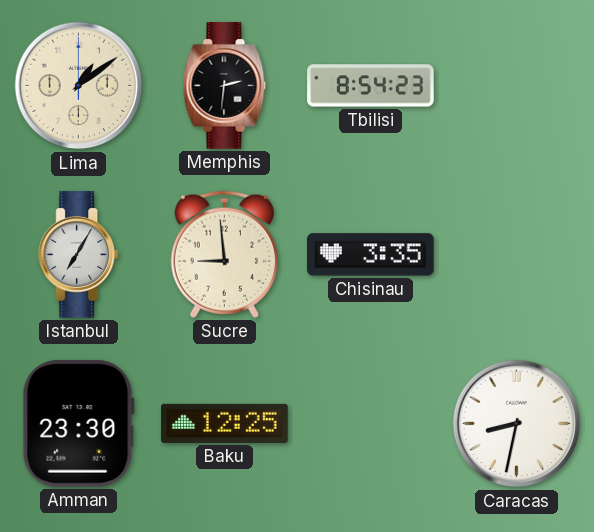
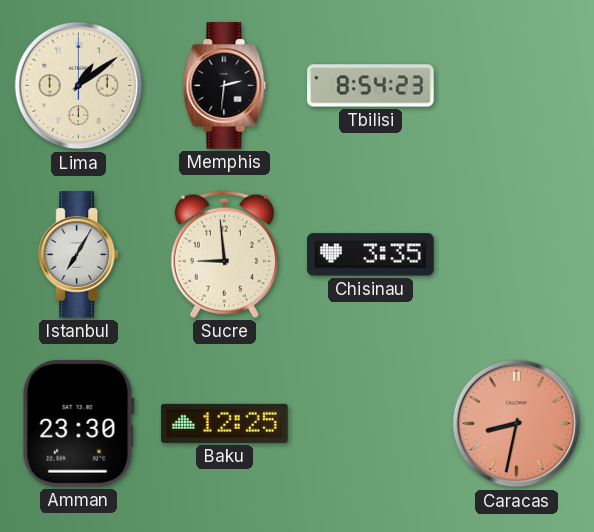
Caracas dial: white -> salmon
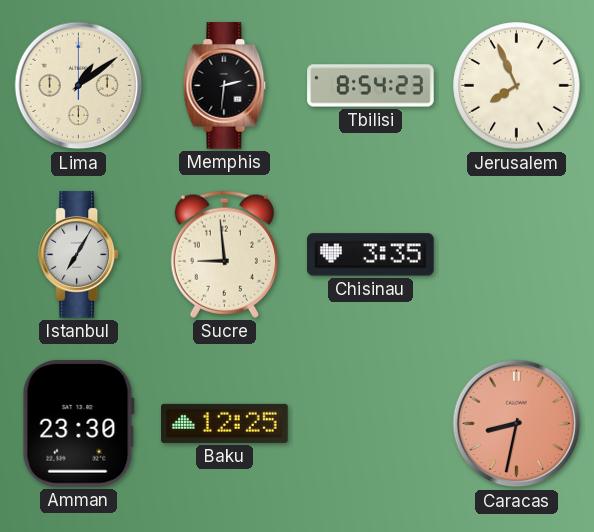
Jerusalem: none -> 7:56
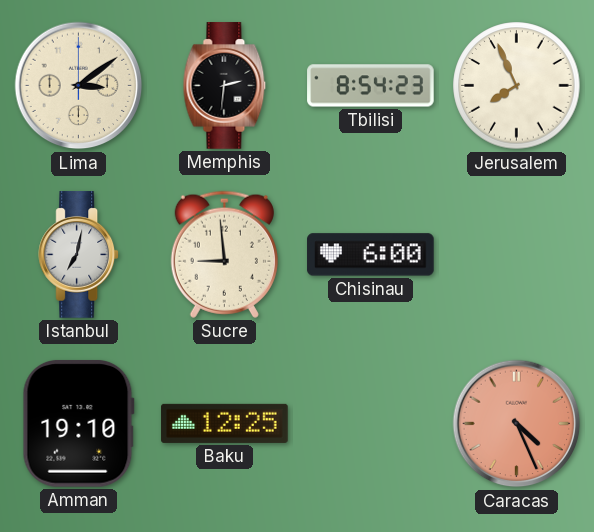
Lima: 1:09 -> 3:09
Istanbul: 7:05 -> 7:02
Chisinau: 3:35 -> 6:00
Amman: 23:30 -> 19:10
Caracas: 8:32 -> 4:26
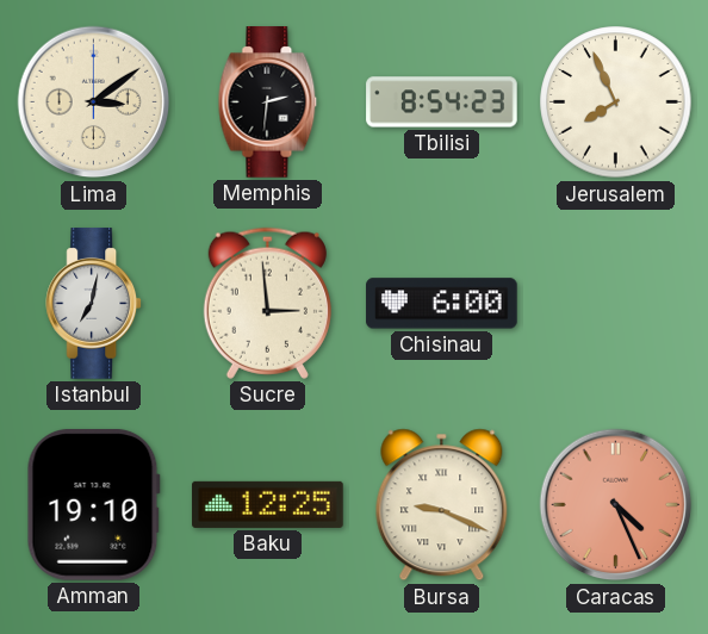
Sucre: 8:59 -> 2:59
Bursa: none -> 9:19
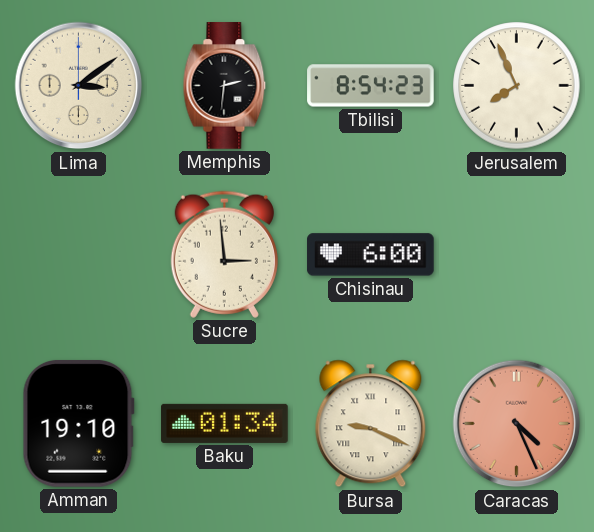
Istanbul: 7:02 -> none
Baku: 12:25 -> 01:34
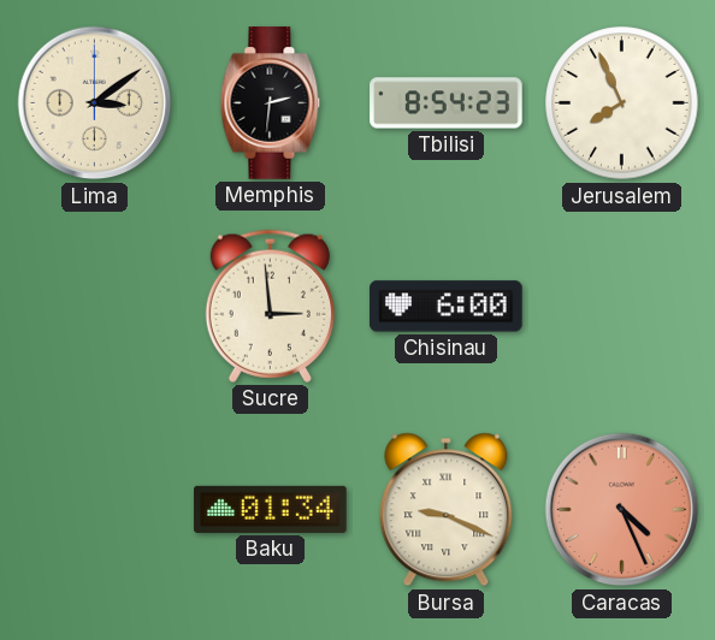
Amman: 19:10 -> none
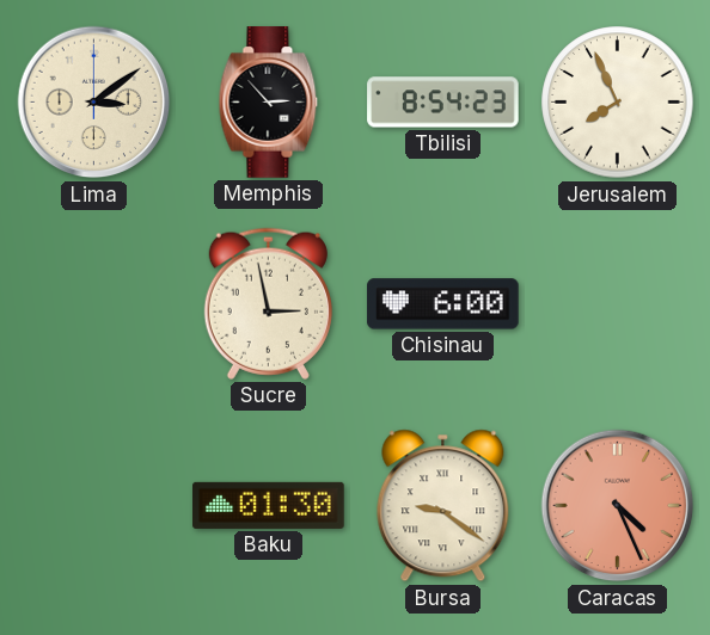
Memphis: 2:31 -> 2:53
Sucre: 2:59 -> 2:58
Baku: 01:34 -> 01:30
Bursa: 9:19 -> 9:21
